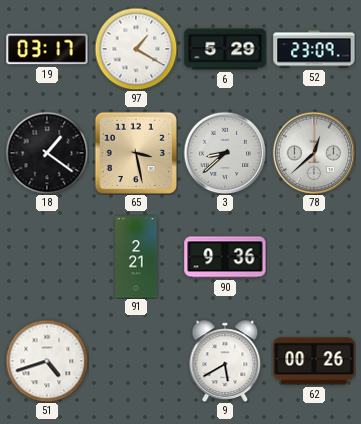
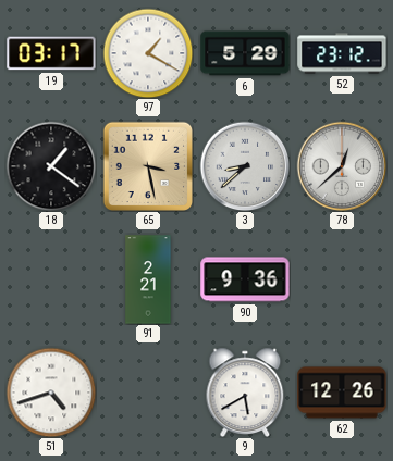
52: 23:09 -> 23:12
62: 00:26 -> 12:26
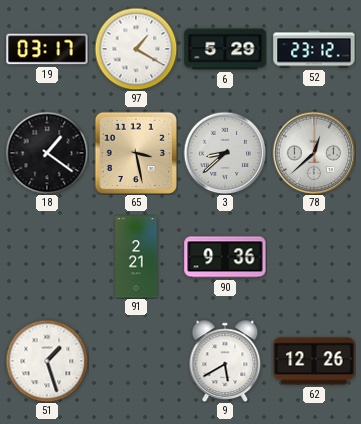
51: 4:42 -> 1:27
